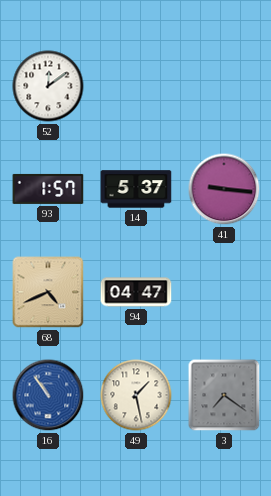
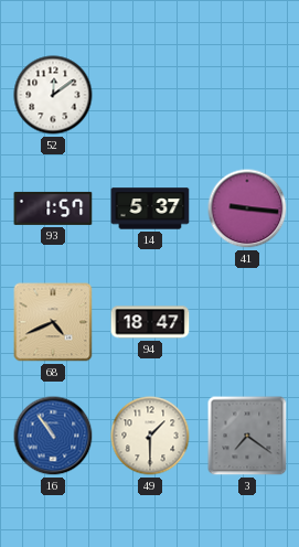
94: 04:47 -> 18:47
49: 1:28 -> 1:30
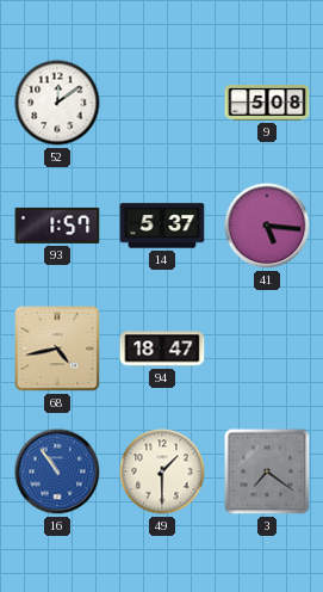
9: none -> 5:08
41: 9:16 -> 5:16
68: 4:41 -> 4:43
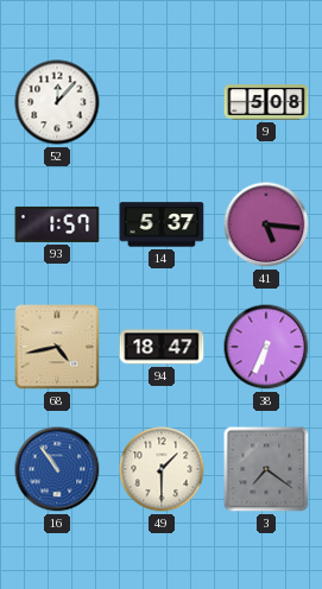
52: 12:09 -> 12:07
38: none -> 6:34
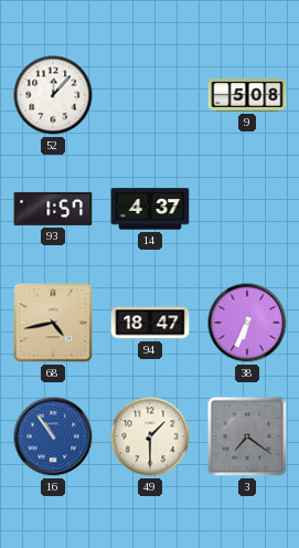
14: 5:37 -> 4:37
41: 5:16 -> none
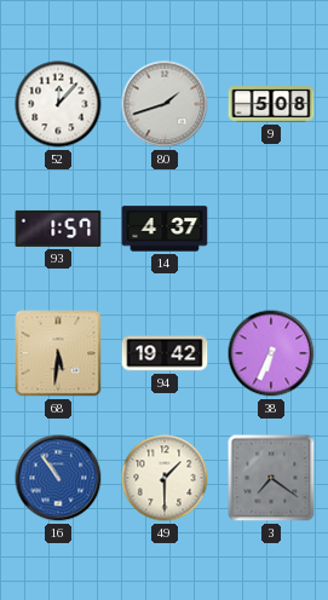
80: none -> 1:42
68: 4:43 -> 5:31
94: 18:47 -> 19:42
